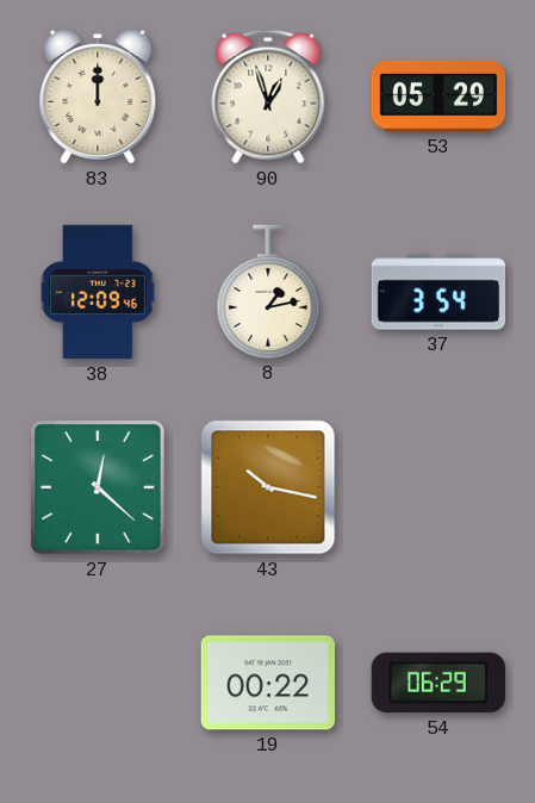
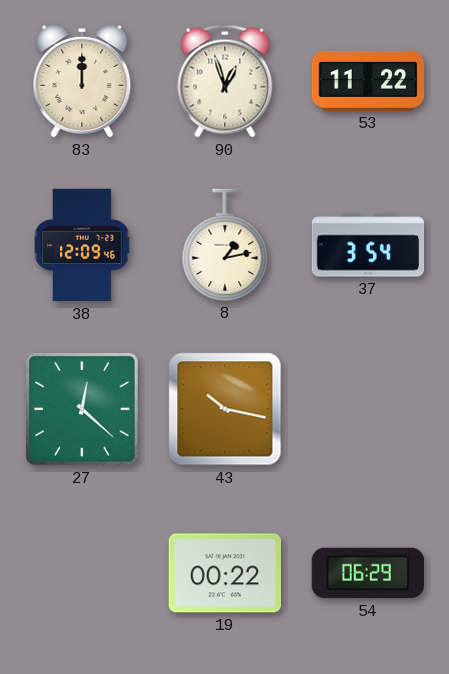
53: 05:29 -> 11:22
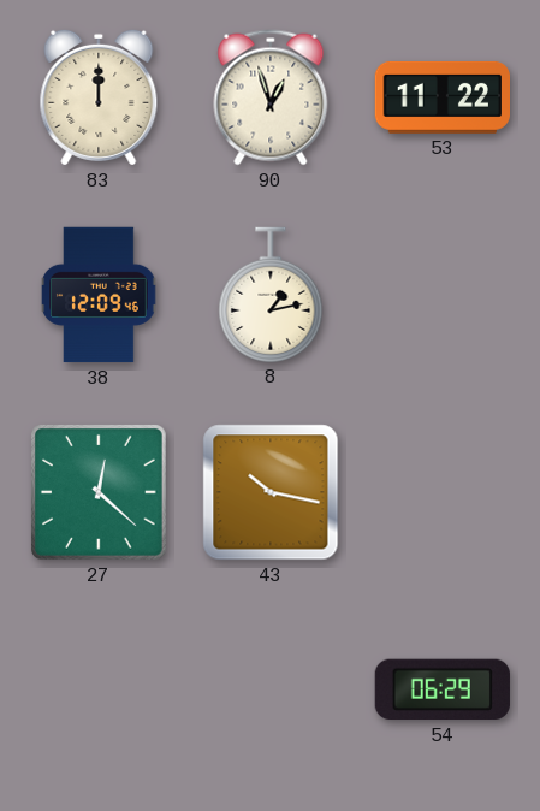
37: 3:54 -> none
19: 00:22 -> none
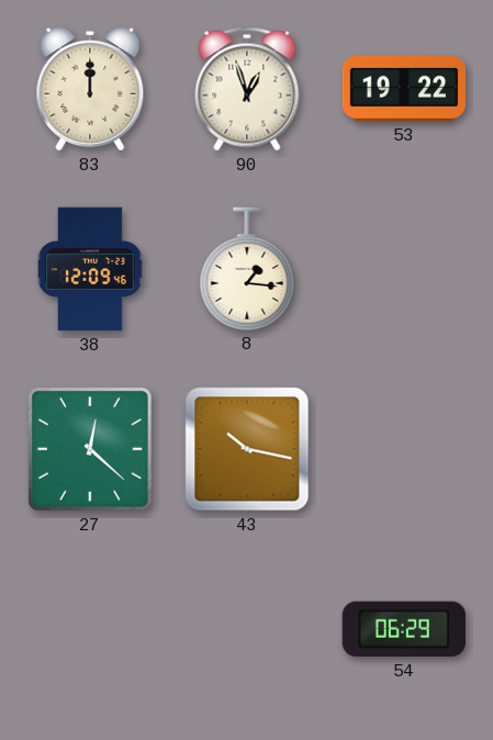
53: 11:22 -> 19:22
8: 1:13 -> 1:16
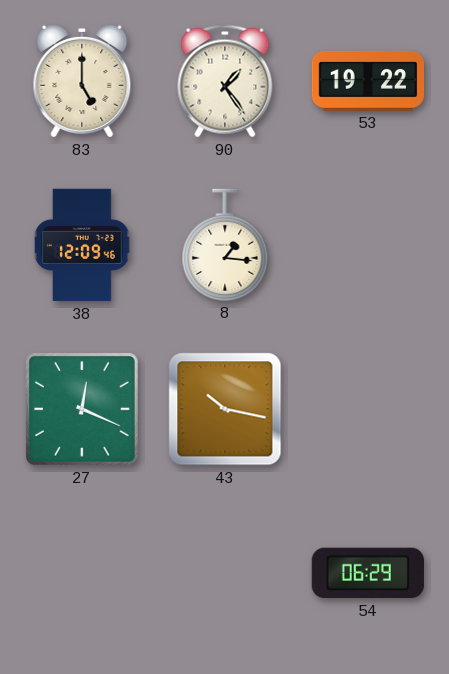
83: 12:00 -> 5:00
90: 12:57 -> 1:24
27: 12:22 -> 12:19
